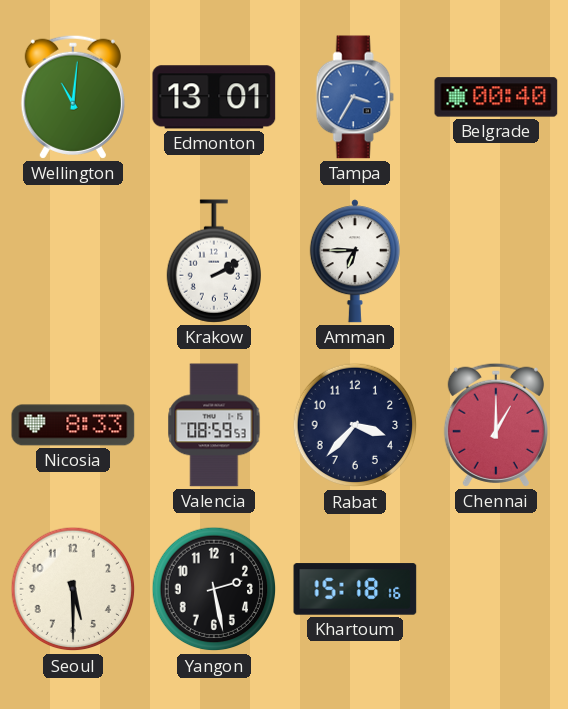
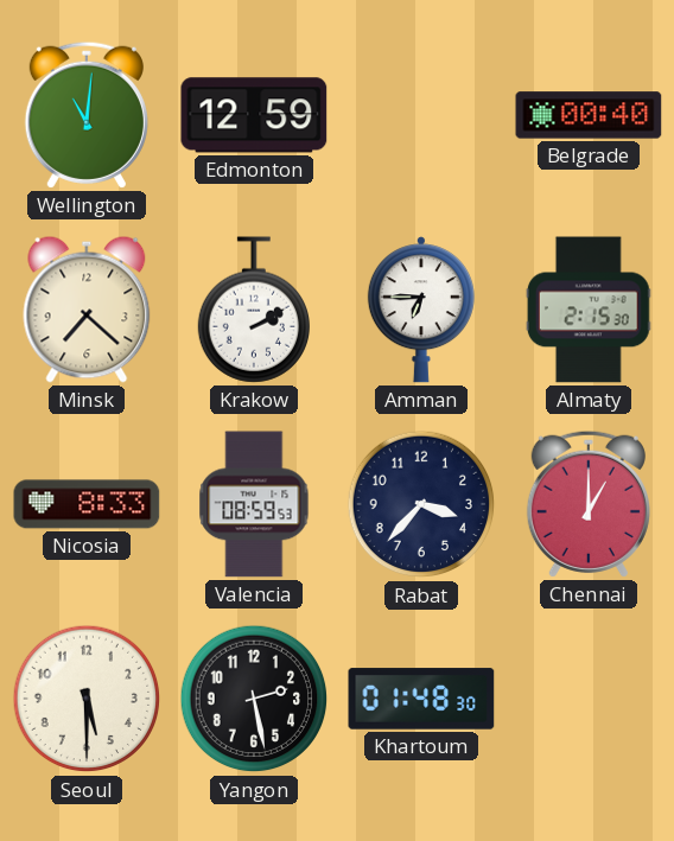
Edmonton: 13:01 -> 12:59
Tampa: 3:35 -> none
Minsk: none -> 7:22
Almaty: none -> 2:15
Khartoum: 15:18 -> 01:48
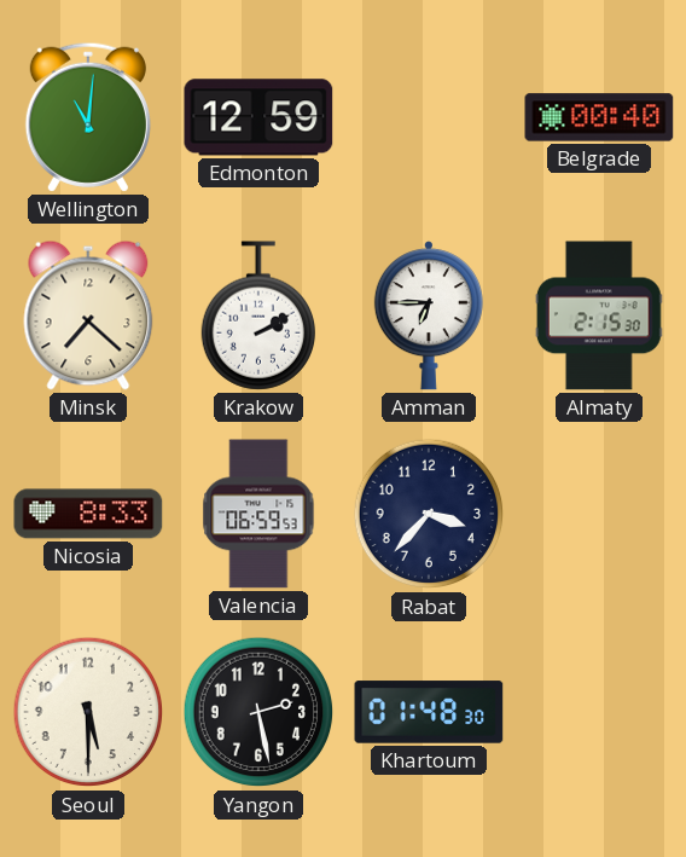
Valencia: 08:59 -> 06:59
Chennai: 1:00 -> none
